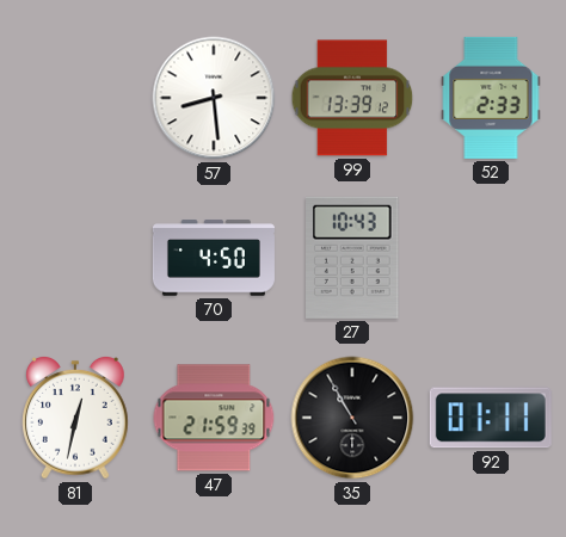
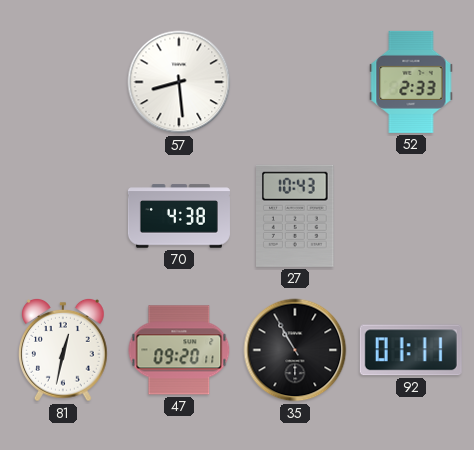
99: 13:39 -> none
70: 4:50 -> 4:38
47: 21:59 -> 09:20
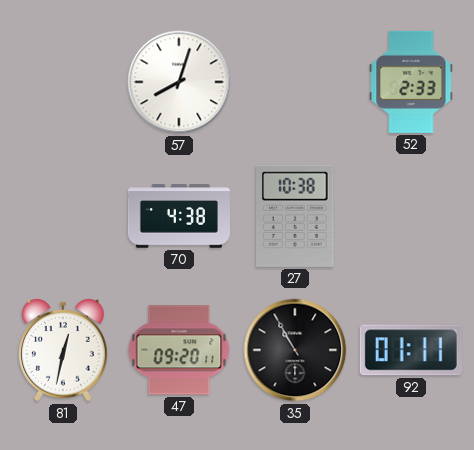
57: 8:29 -> 8:03
27: 10:43 -> 10:38
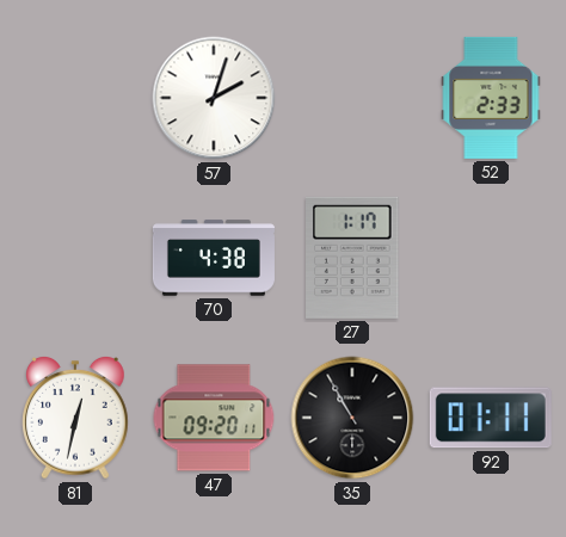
57: 8:03 -> 2:03
27: 10:38 -> 1:17
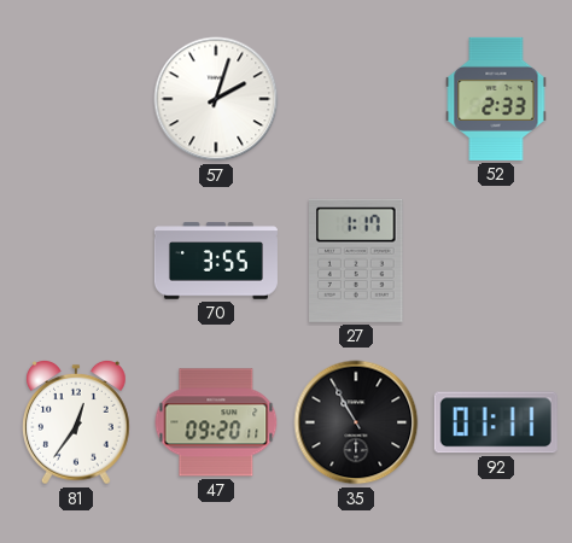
70: 4:38 -> 3:55
81: 12:32 -> 12:36
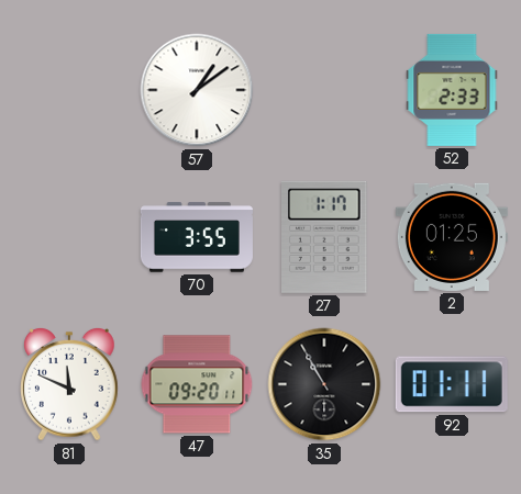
57: 2:03 -> 1:09
2: none -> 01:25
81: 12:36 -> 11:49
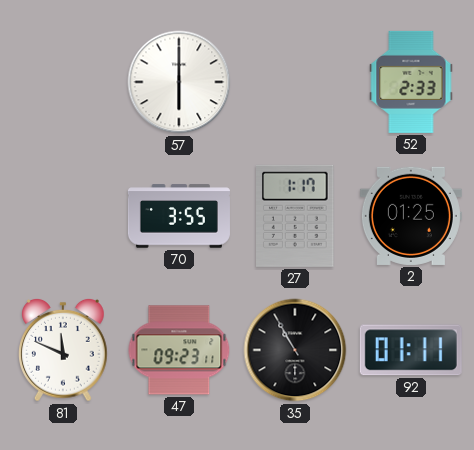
57: 1:09 -> 6:00
47: 09:20 -> 09:23
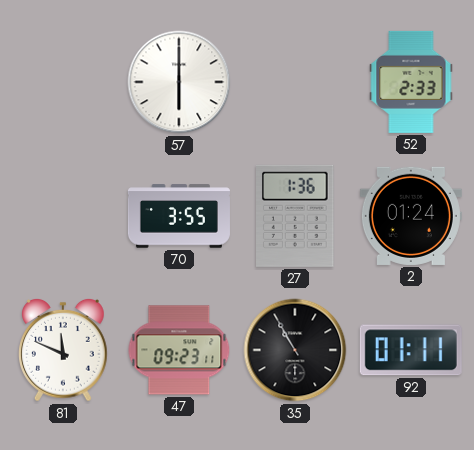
27: 1:17 -> 1:36
2: 01:25 -> 01:24
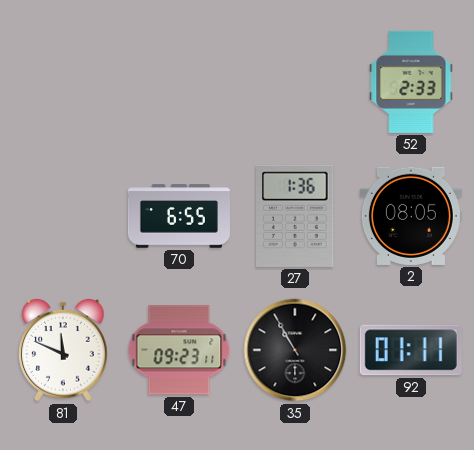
57: 6:00 -> none
70: 3:55 -> 6:55
2: 01:24 -> 08:05
